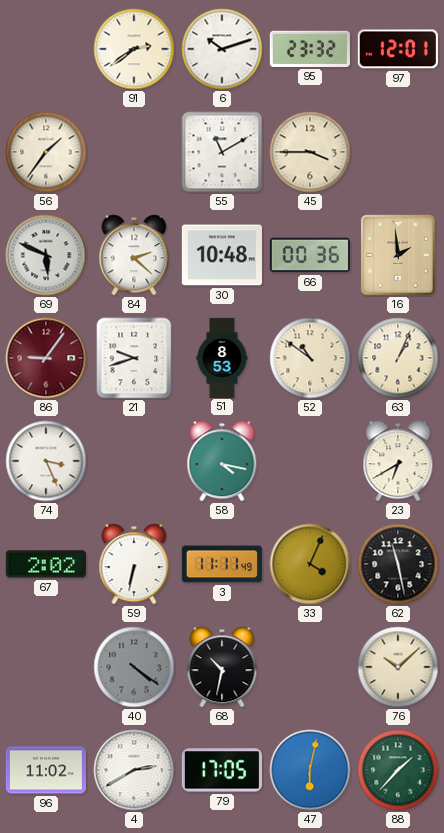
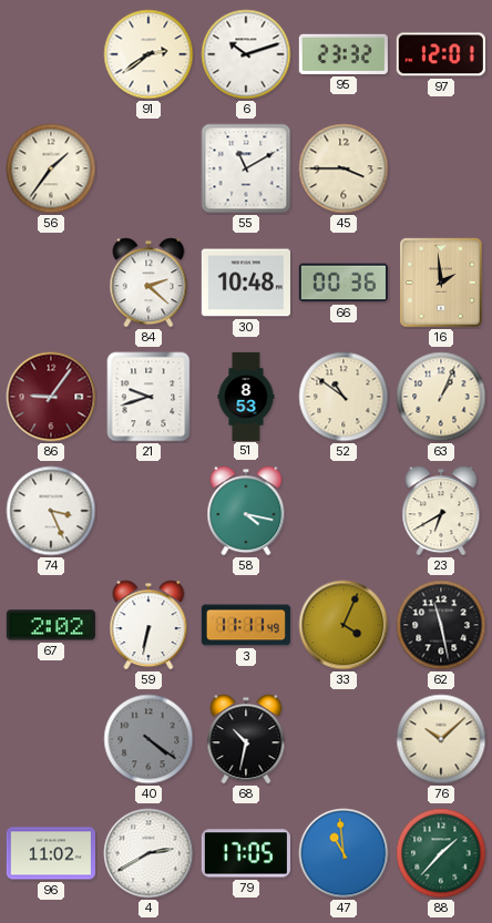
69: 5:49 -> none
47: 6:02 -> 10:59
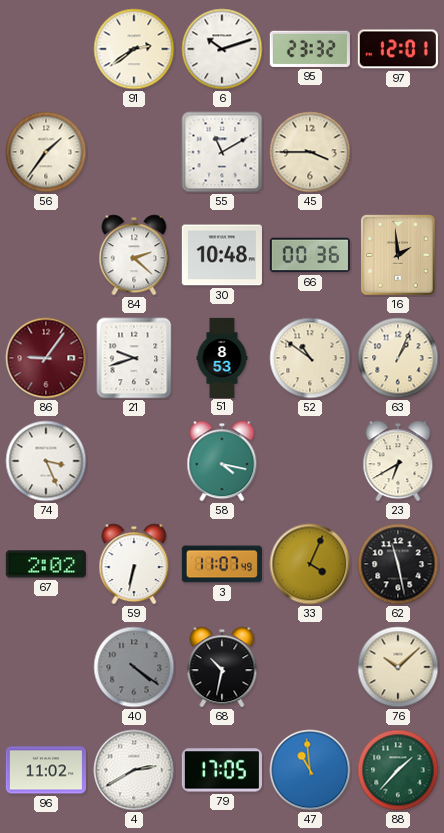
3: 11:11 -> 11:07
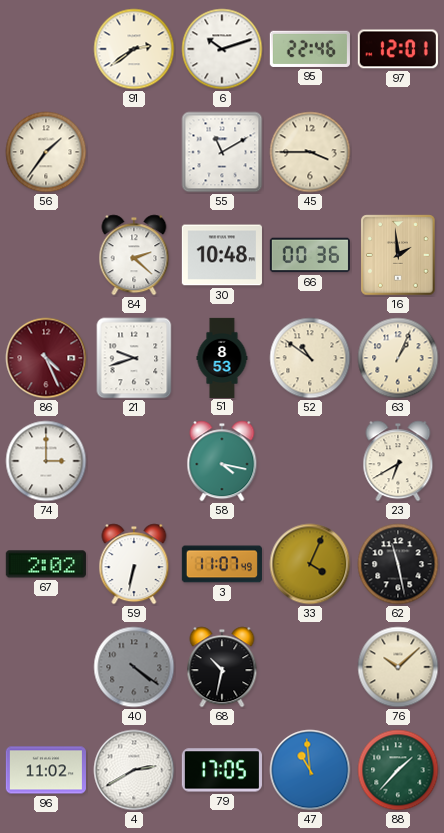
95: 23:32 -> 22:46
86: 9:06 -> 4:26
74: 3:26 -> 3:00
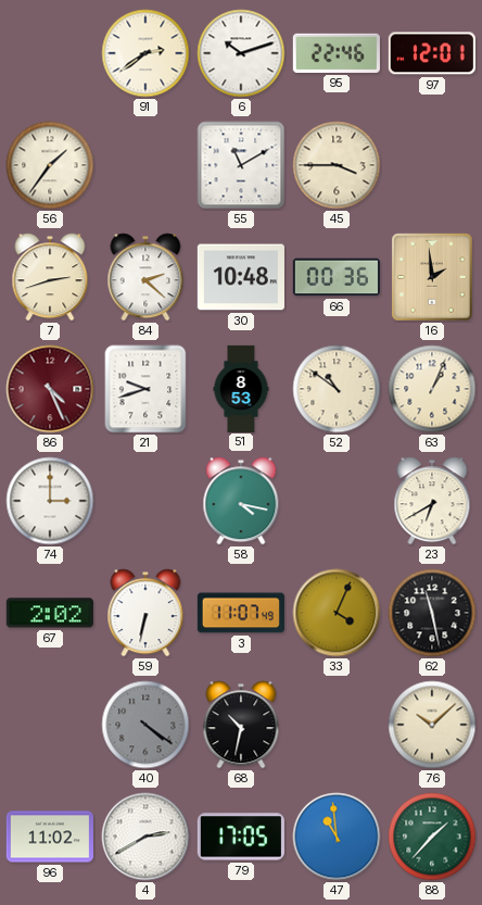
7: none -> 2:42
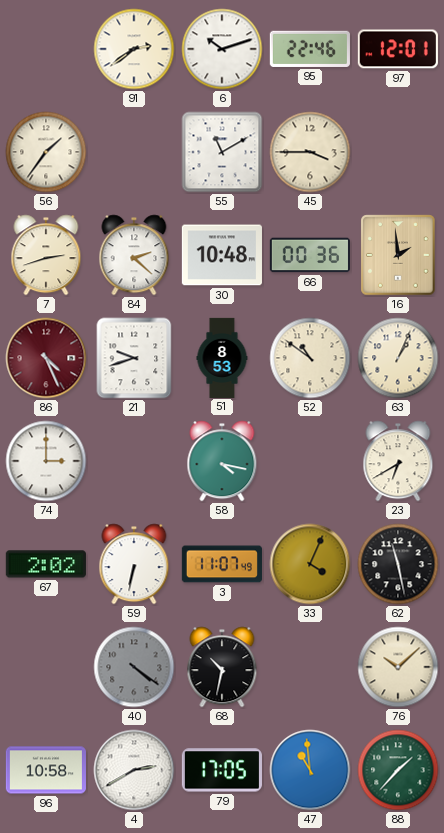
96: 11:02 -> 10:58
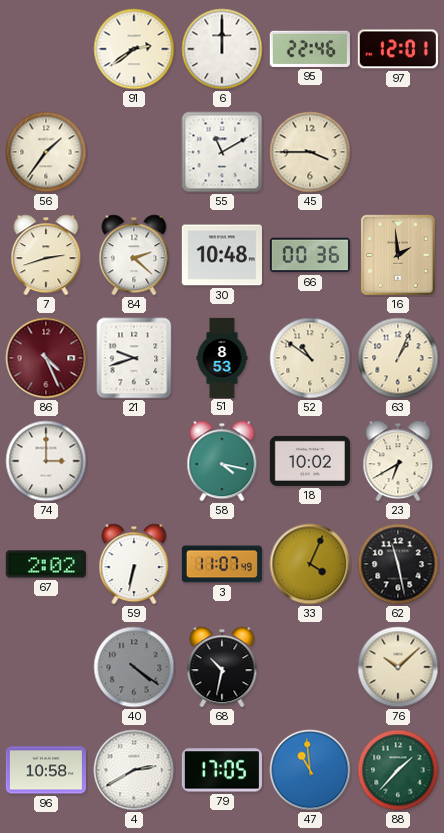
6: 10:12 -> 12:00
18: none -> 10:02
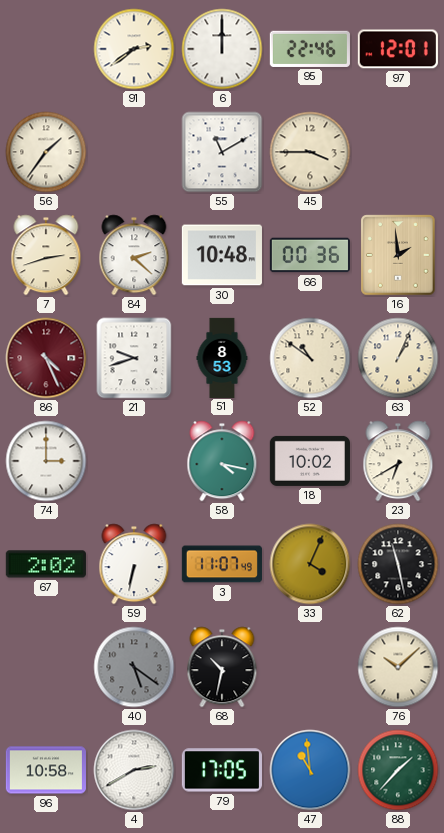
40: 4:21 -> 5:21
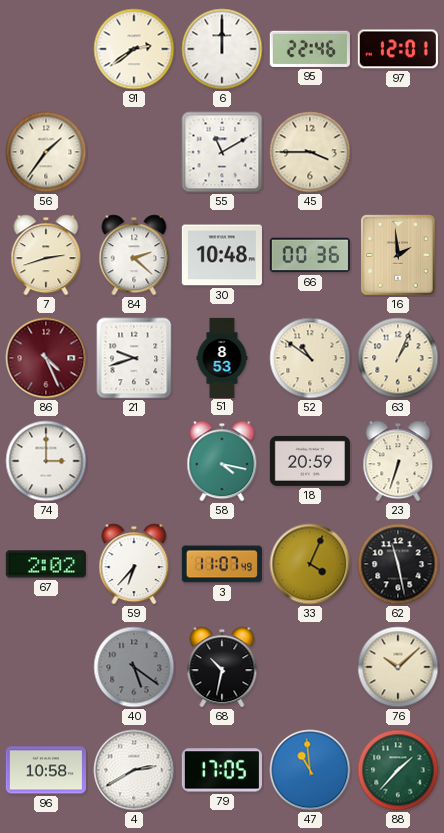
18: 10:02 -> 20:59
23: 6:40 -> 6:33
59: 6:32 -> 6:37
